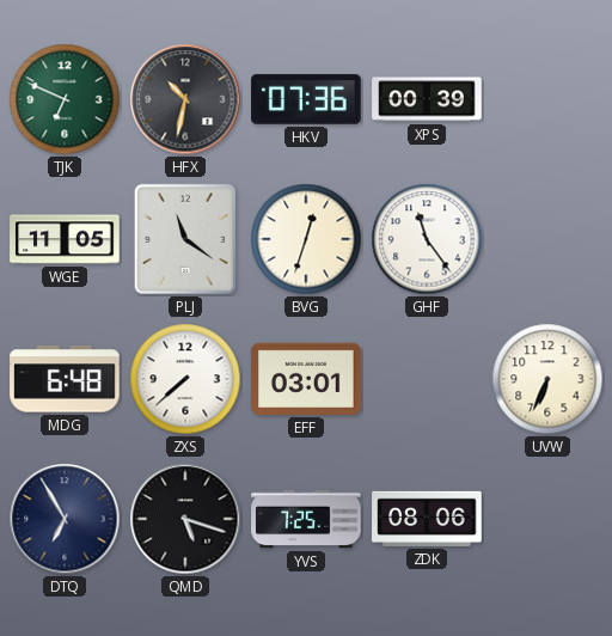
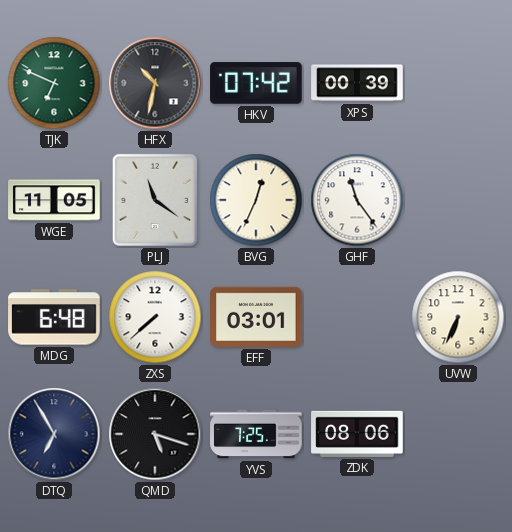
HKV: 07:36 -> 07:42
BVG: 12:33 -> 12:34
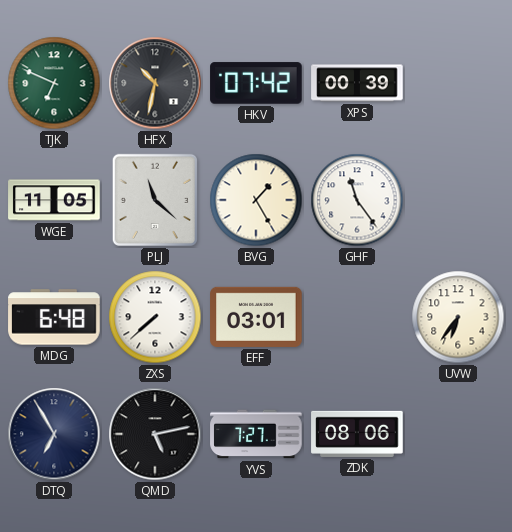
PLJ: 11:21 -> 11:22
BVG: 12:34 -> 1:25
UVW: 6:34 -> 6:36
QMD: 5:18 -> 5:13
YVS: 7:25 -> 7:27
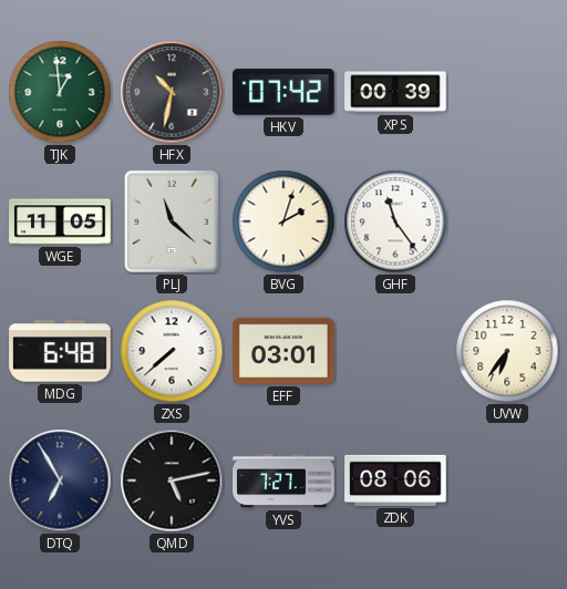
TJK: 6:49 -> 12:59
BVG: 1:25 -> 2:03
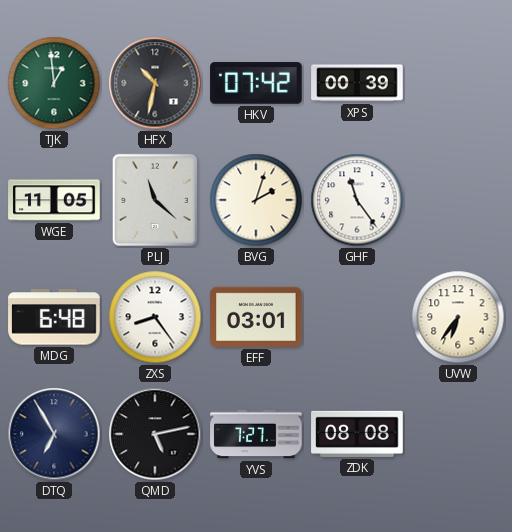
ZXS: 7:38 -> 8:24
ZDK: 08:06 -> 08:08
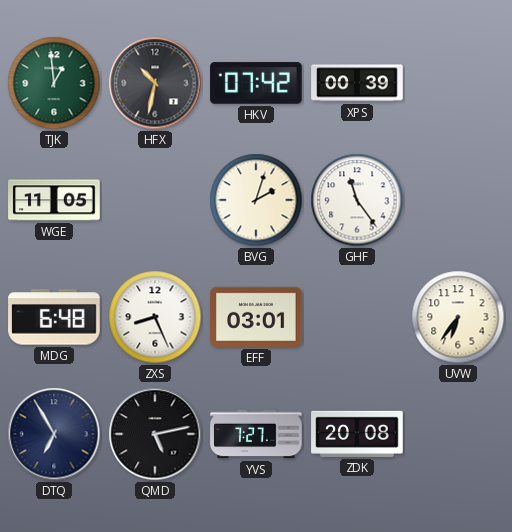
PLJ: 11:22 -> none
ZXS: 8:24 -> 8:26
ZDK: 08:08 -> 20:08
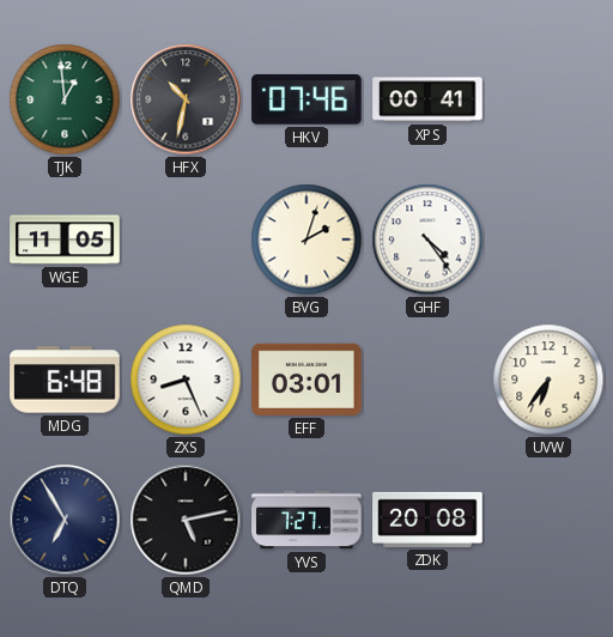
HKV: 07:42 -> 07:46
XPS: 00:39 -> 00:41
GHF: 11:24 -> 4:24
